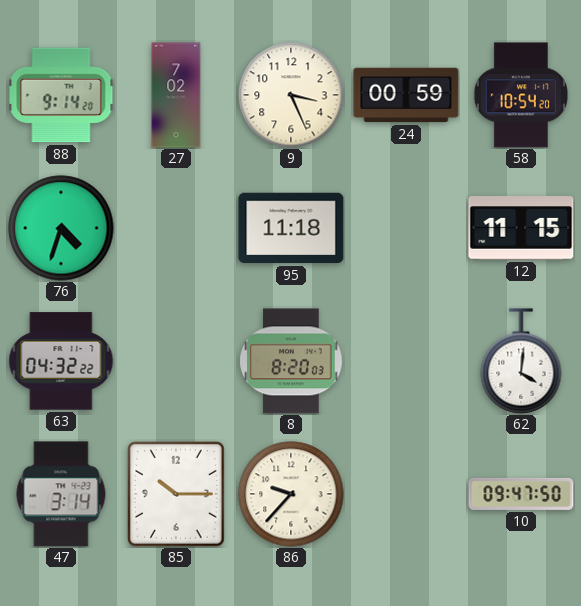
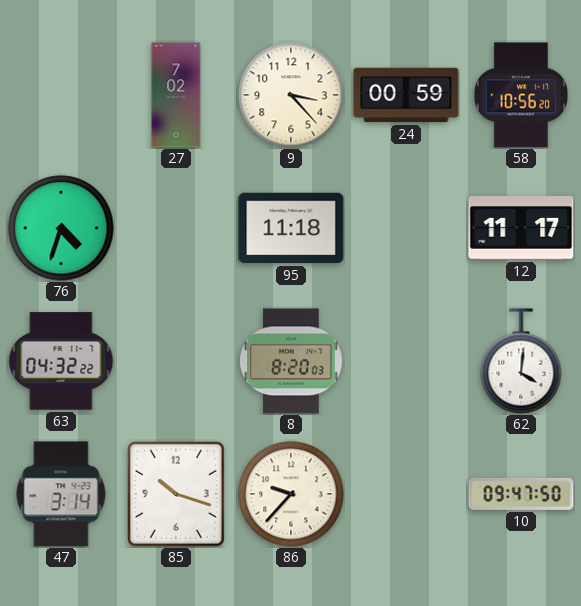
88: 9:14 -> none
9: 3:26 -> 3:23
58: 10:54 -> 10:56
12: 11:15 -> 11:17
85: 10:15 -> 10:18
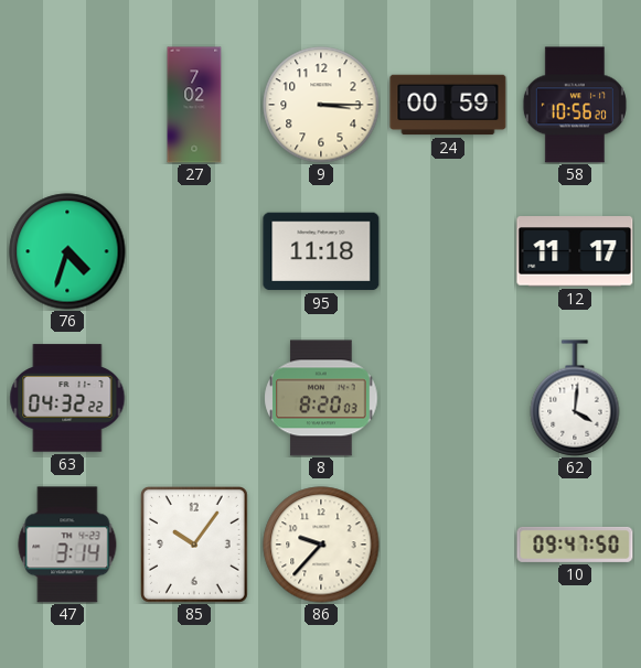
9: 3:23 -> 3:15
85: 10:18 -> 10:06
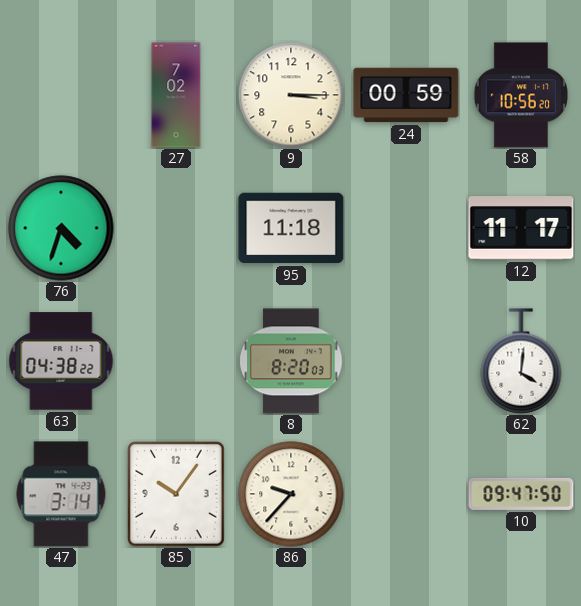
63: 04:32 -> 04:38
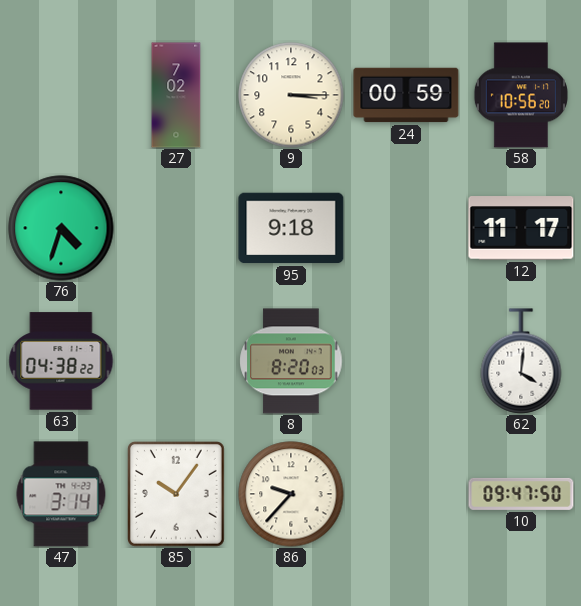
95: 11:18 -> 9:18
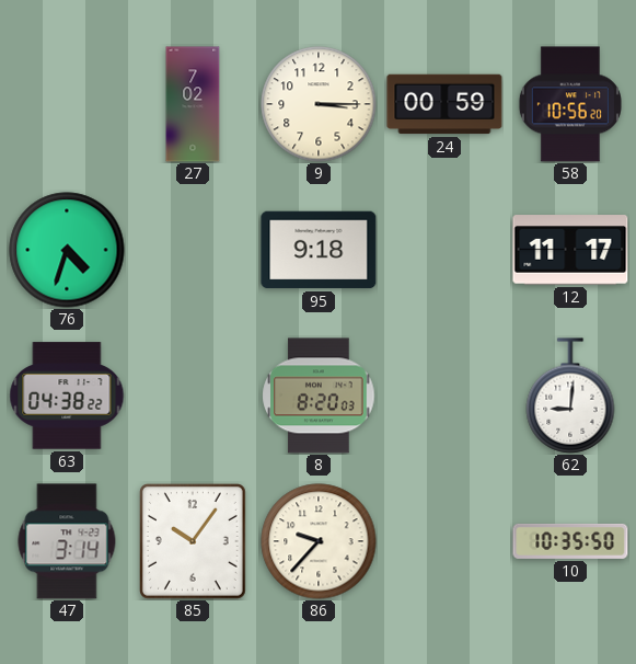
62: 4:01 -> 9:01
10: 09:47 -> 10:35
